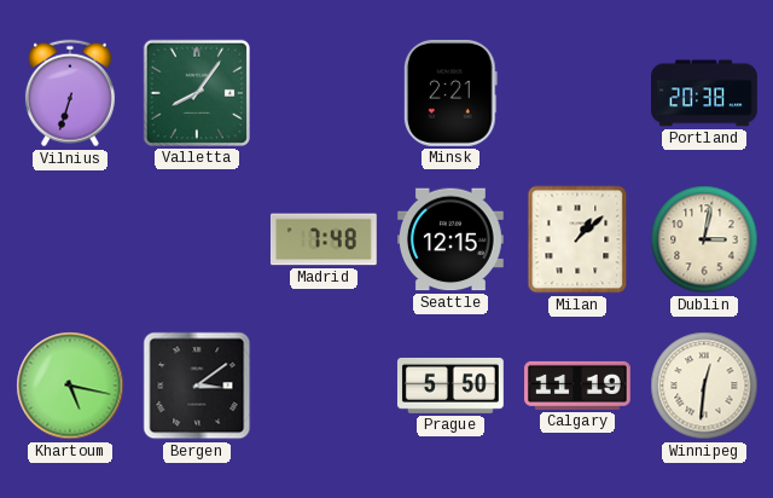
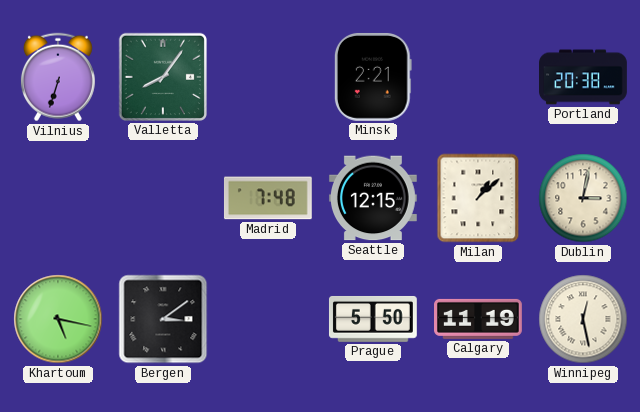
Winnipeg: 12:31 -> 12:28
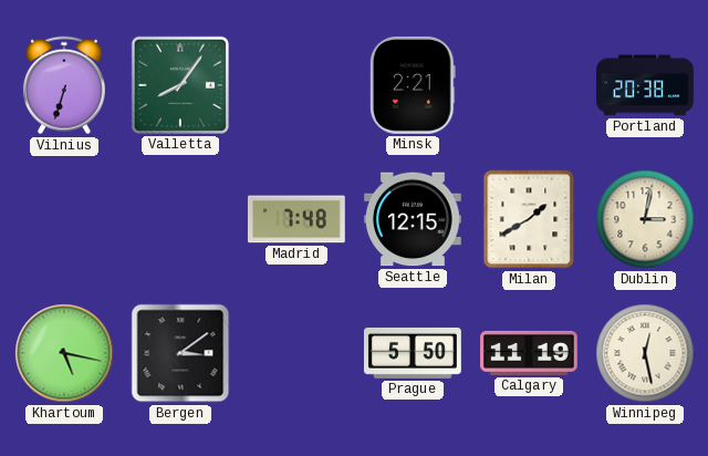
Milan: 1:08 -> 1:40
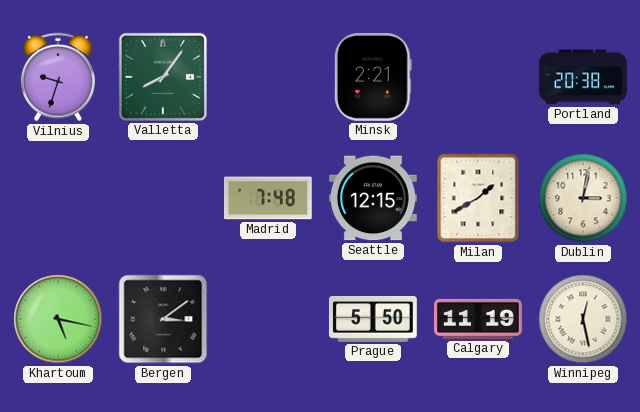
Vilnius: 6:33 -> 9:33
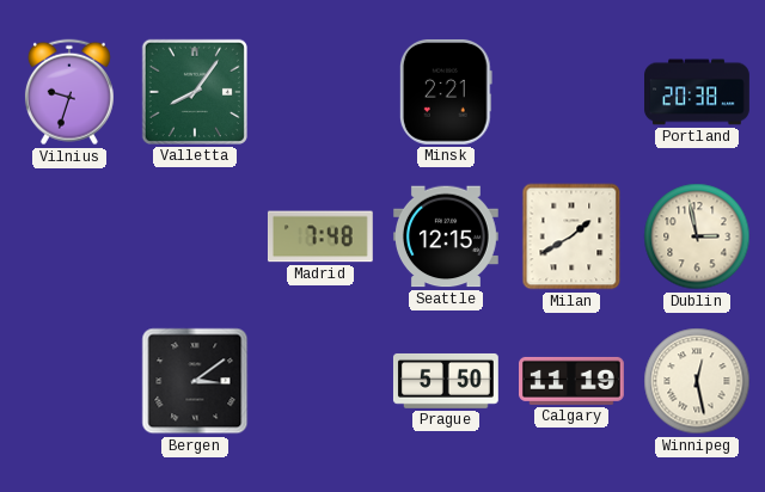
Dublin: 3:02 -> 2:58
Khartoum: 5:17 -> none
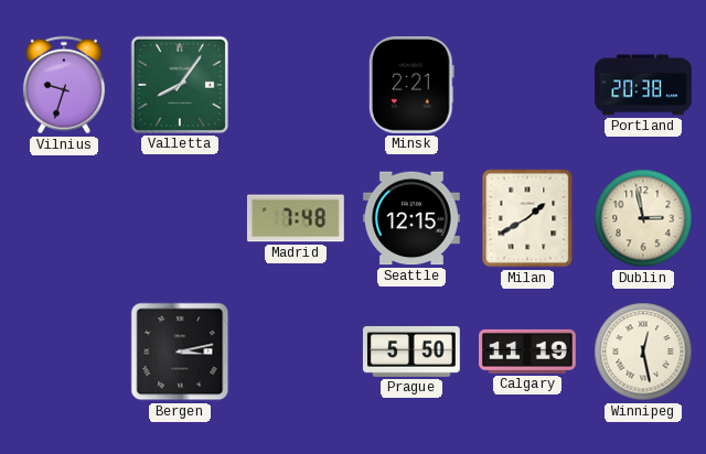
Bergen: 3:09 -> 3:13
